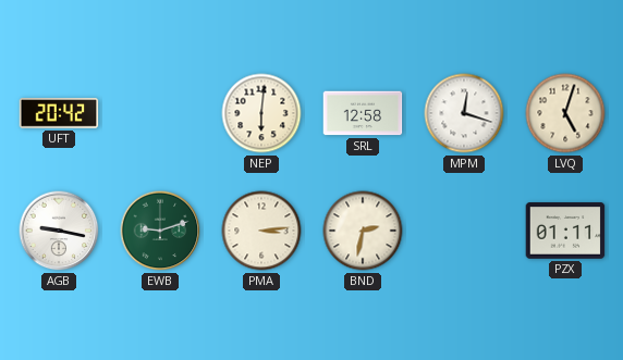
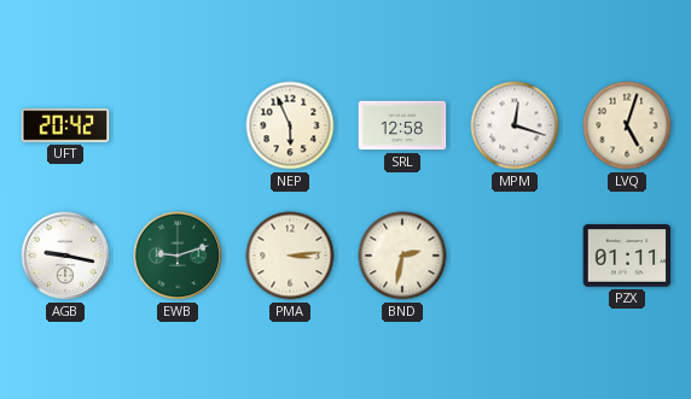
NEP: 6:01 -> 5:56
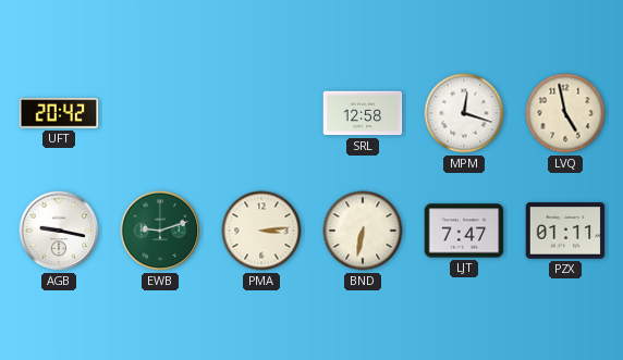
NEP: 5:56 -> none
LVQ: 5:03 -> 4:58
BND: 2:32 -> 6:32
LJT: none -> 7:47
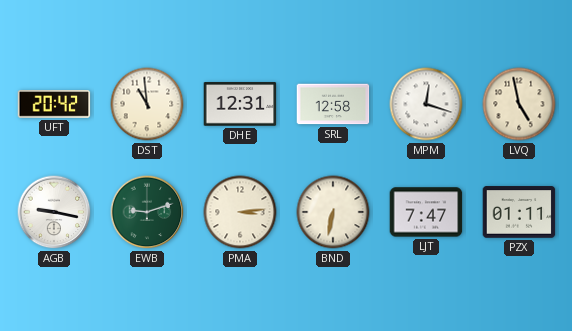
DST: none -> 10:59
DHE: none -> 12:31
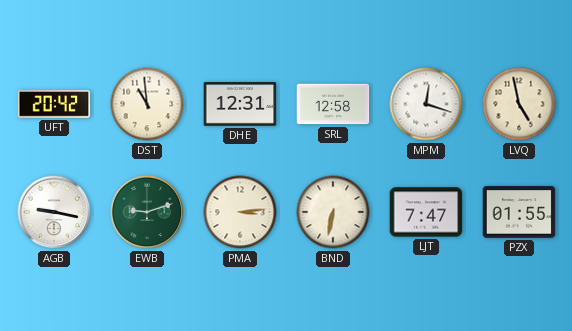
PZX: 01:11 -> 01:55
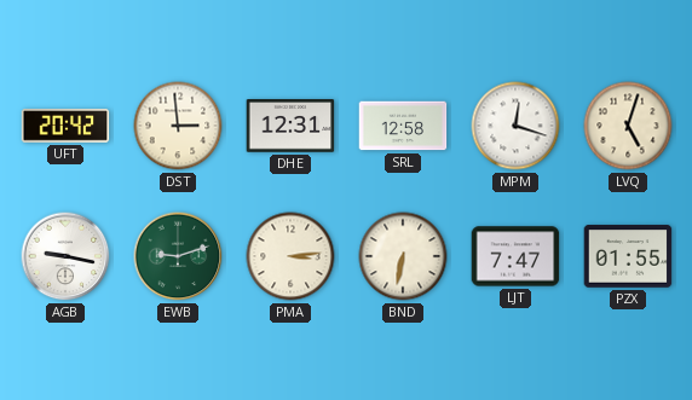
DST: 10:59 -> 2:59
LVQ: 4:58 -> 5:03
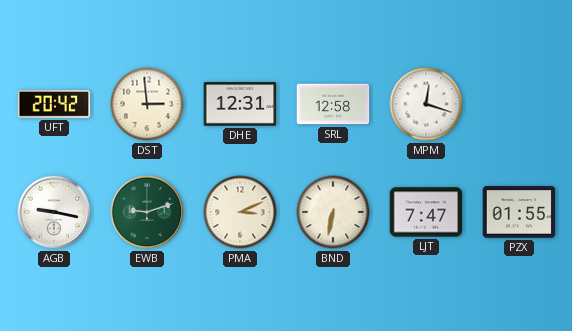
LVQ: 5:03 -> none
PMA: 3:14 -> 3:11
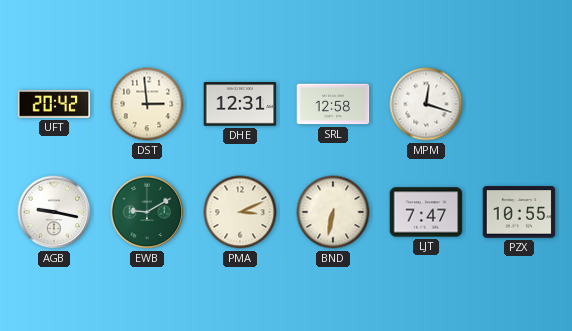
EWB: 9:12 -> 9:10
PZX: 01:55 -> 10:55
